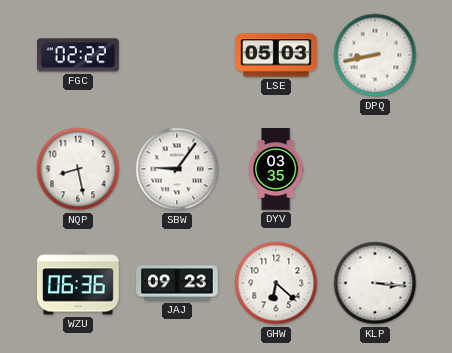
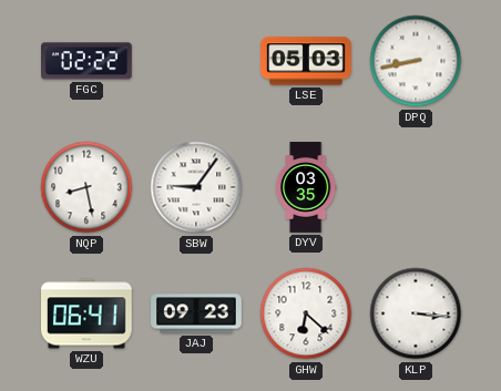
WZU: 06:36 -> 06:41
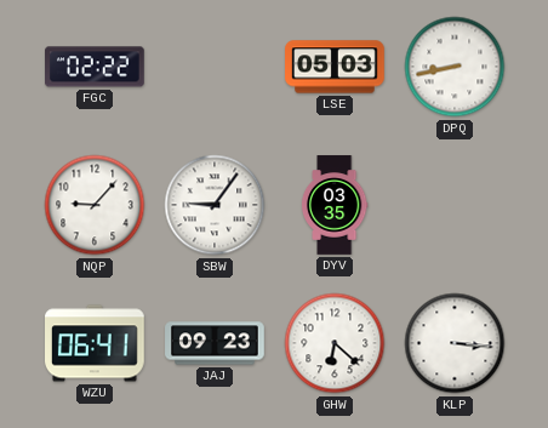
NQP: 8:28 -> 9:07
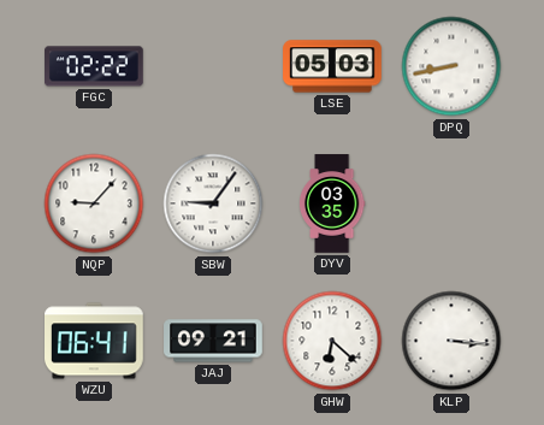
JAJ: 09:23 -> 09:21
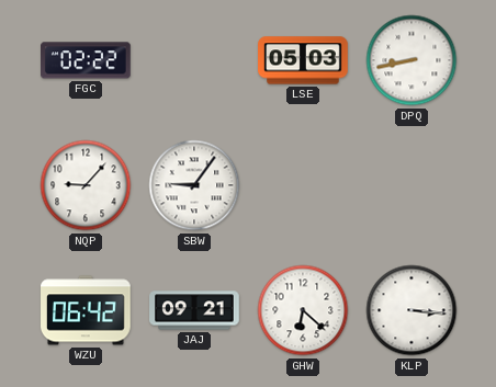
DYV: 03:35 -> none
WZU: 06:41 -> 06:42
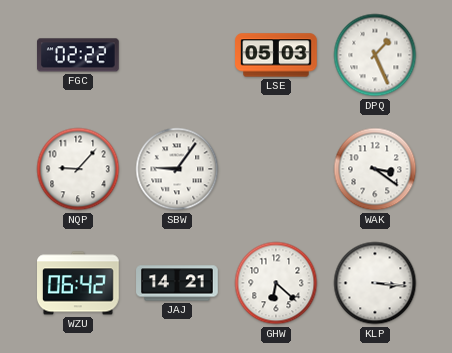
DPQ: 8:43 -> 1:26
WAK: none -> 3:21
JAJ: 09:21 -> 14:21
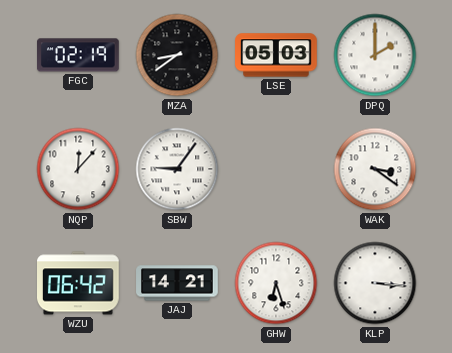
FGC: 02:22 -> 02:19
MZA: none -> 8:39
DPQ: 1:26 -> 2:00
NQP: 9:07 -> 12:07
GHW: 6:22 -> 6:27
